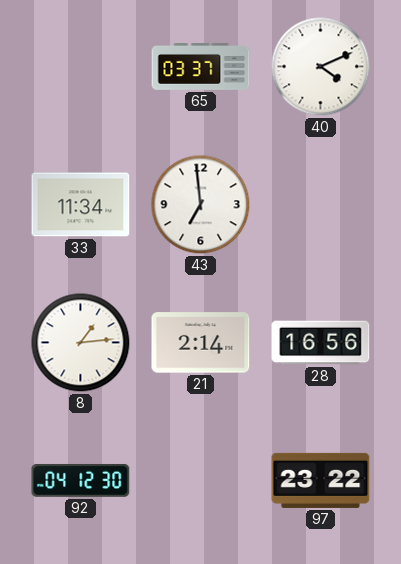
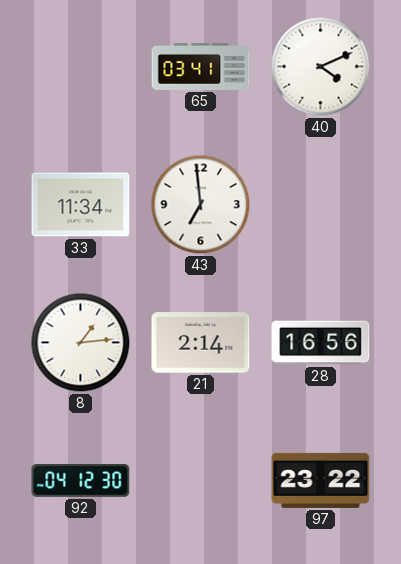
65: 03:37 -> 03:41
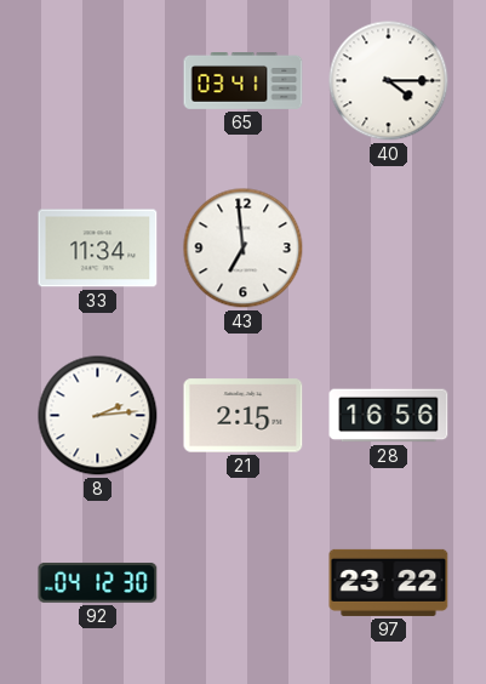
40: 4:11 -> 4:15
8: 1:14 -> 2:14
21: 2:14 -> 2:15
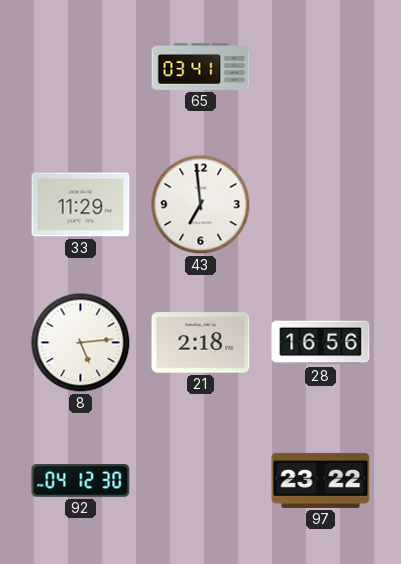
40: 4:15 -> none
33: 11:34 -> 11:29
8: 2:14 -> 5:14
21: 2:15 -> 2:18
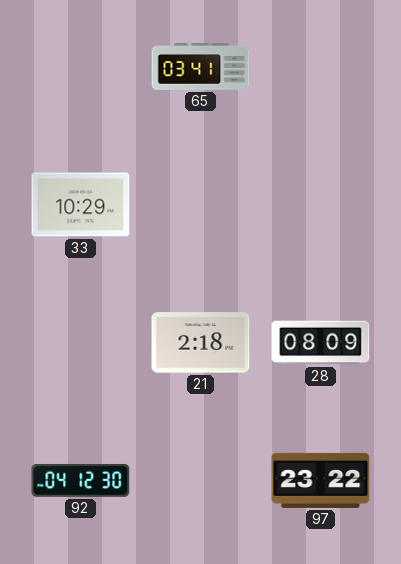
33: 11:29 -> 10:29
43: 6:59 -> none
8: 5:14 -> none
28: 16:56 -> 08:09
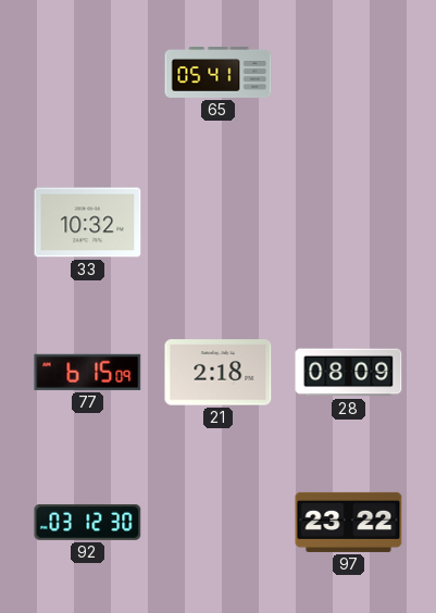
65: 03:41 -> 05:41
33: 10:29 -> 10:32
77: none -> 6:15
92: 04:12 -> 03:12
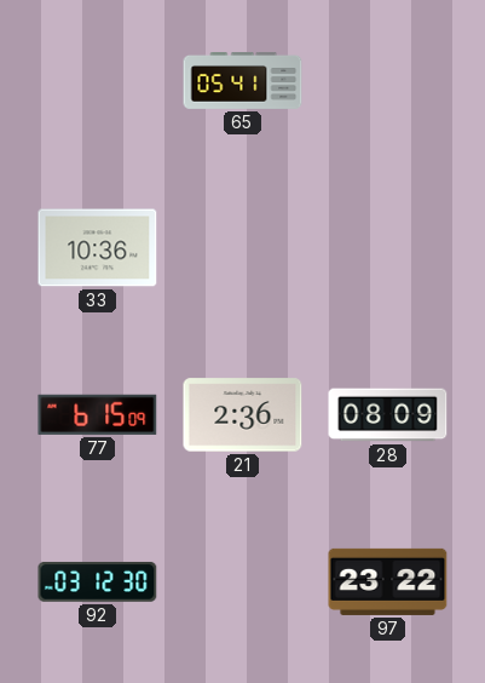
33: 10:32 -> 10:36
21: 2:18 -> 2:36
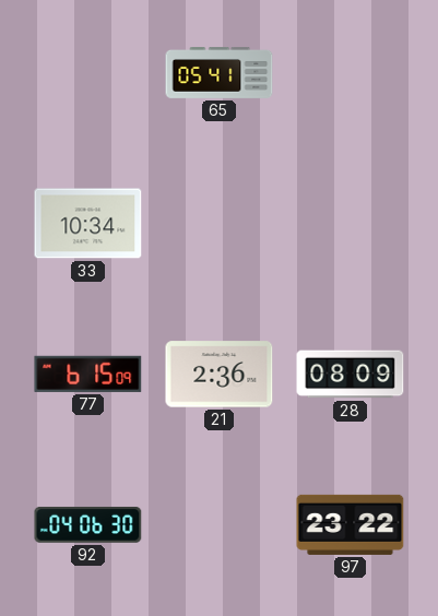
33: 10:36 -> 10:34
92: 03:12 -> 04:06
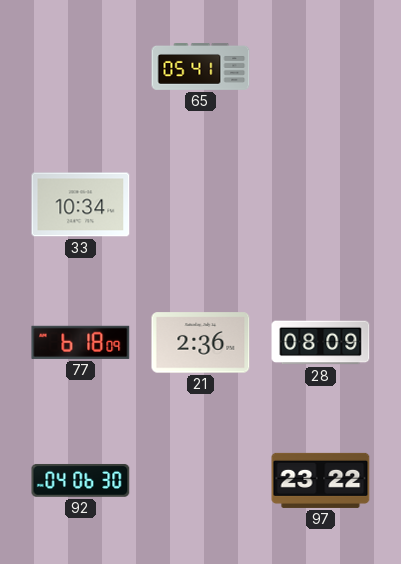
77: 6:15 -> 6:18
